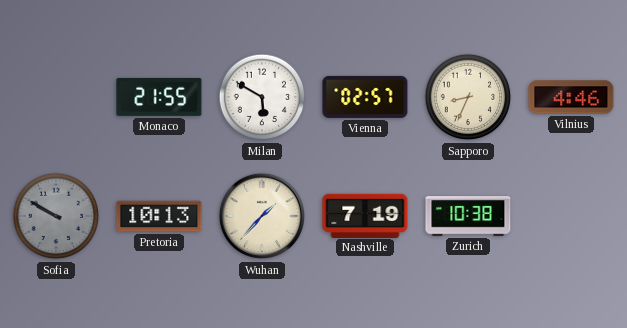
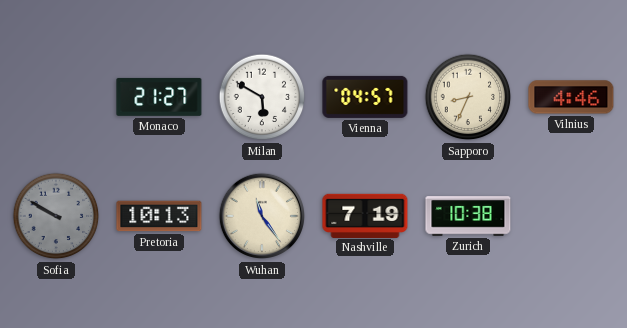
Monaco: 21:55 -> 21:27
Vienna: 02:57 -> 04:57
Wuhan: 1:37 -> 11:24
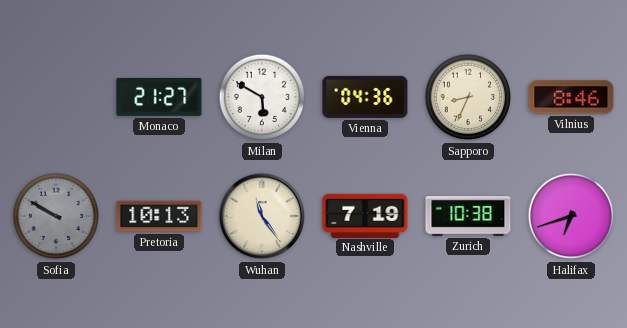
Vienna: 04:57 -> 04:36
Vilnius: 4:46 -> 8:46
Halifax: none -> 6:42
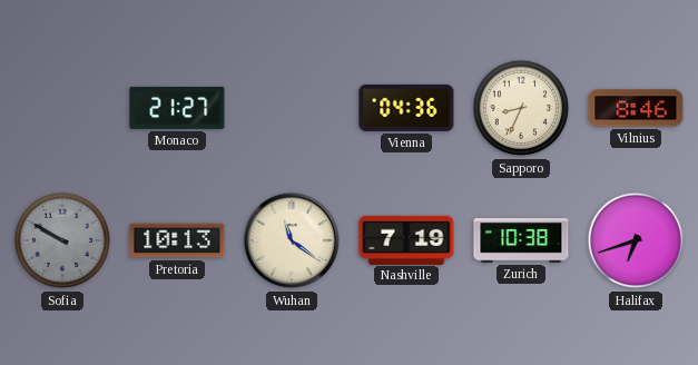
Milan: 5:50 -> none
Wuhan: 11:24 -> 11:21
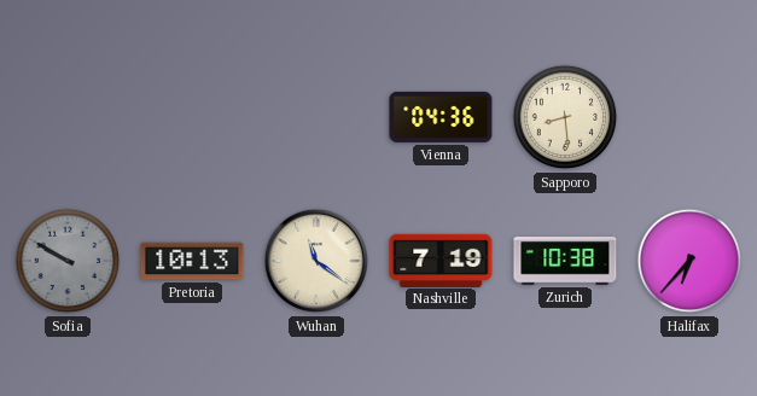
Monaco: 21:27 -> none
Sapporo: 8:34 -> 8:29
Vilnius: 8:46 -> none
Halifax: 6:42 -> 6:37
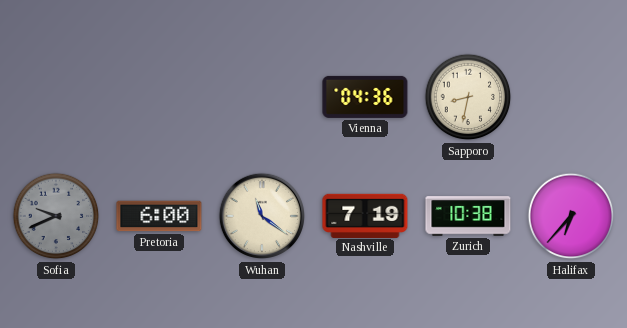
Sapporo: 8:29 -> 8:32
Sofia: 9:50 -> 9:41
Pretoria: 10:13 -> 6:00
